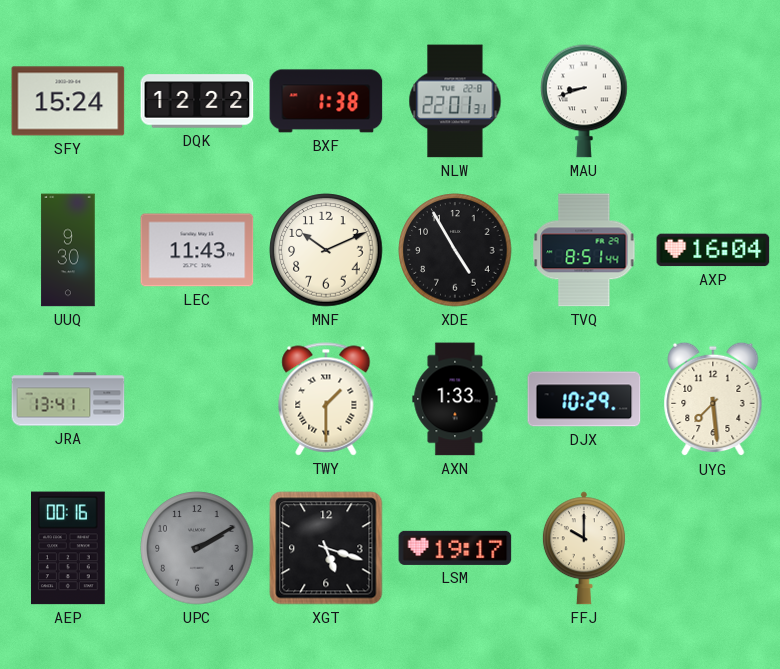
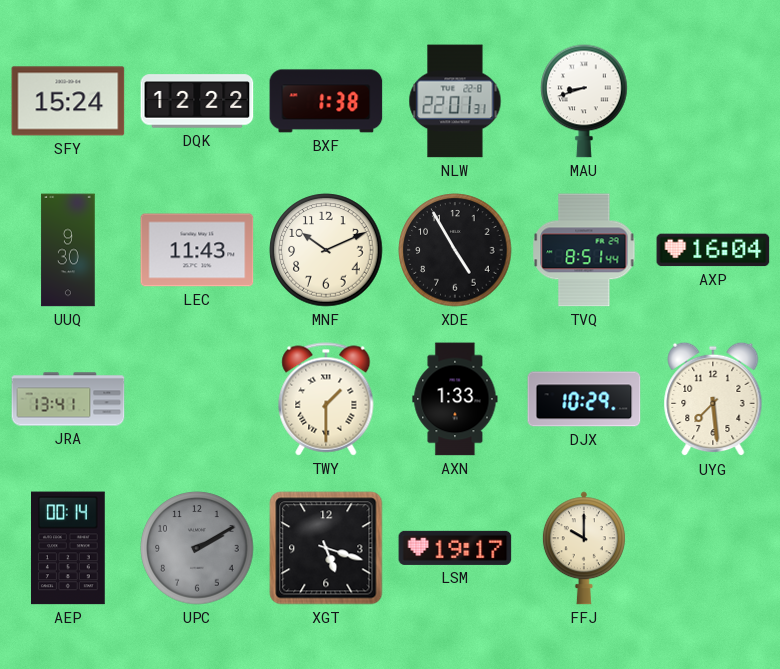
AEP: 00:16 -> 00:14
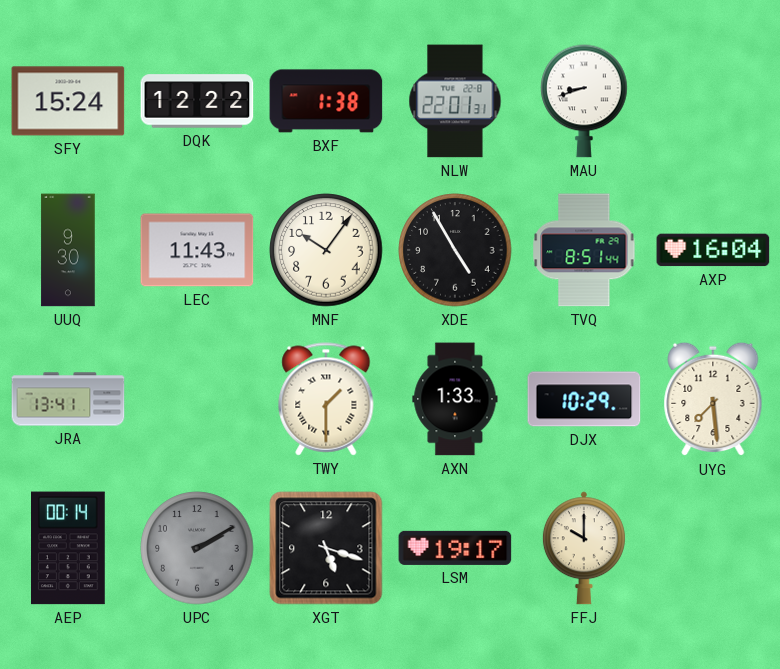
MNF: 10:11 -> 10:06
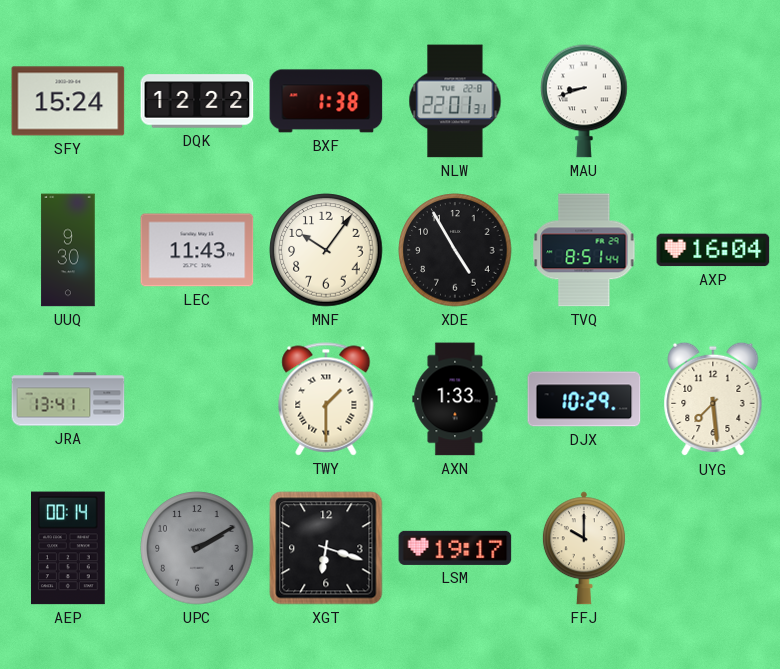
XGT: 5:18 -> 6:18
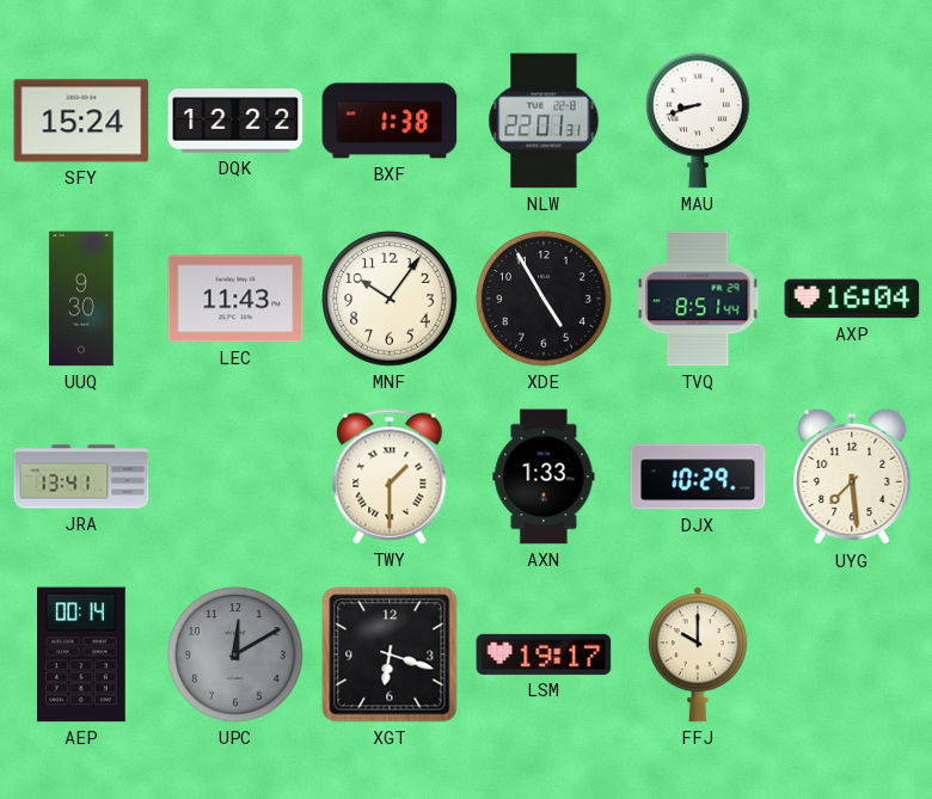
UPC: 2:10 -> 12:10
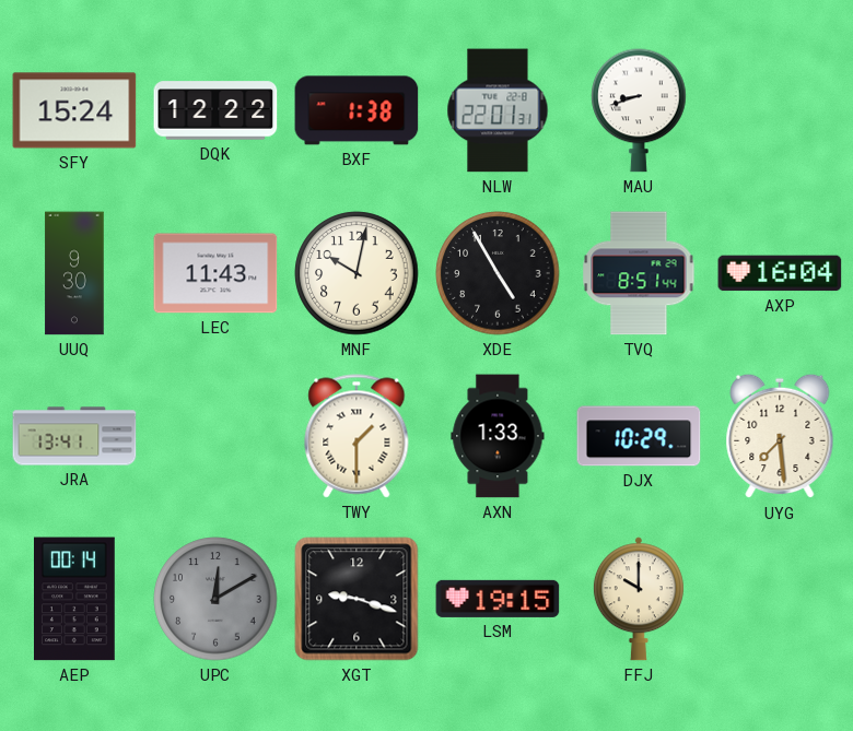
MNF: 10:06 -> 10:02
XGT: 6:18 -> 9:18
LSM: 19:17 -> 19:15
